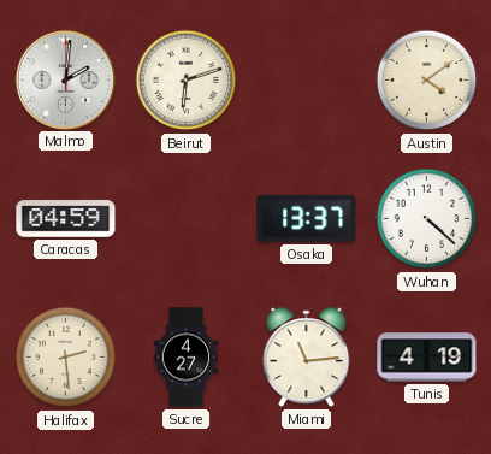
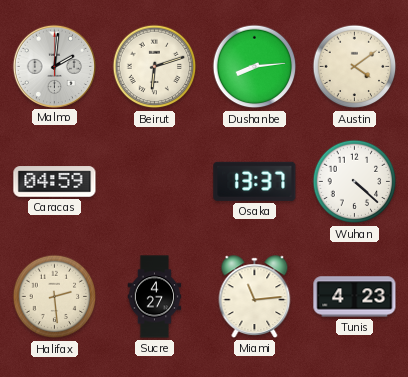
Dushanbe: none -> 8:14
Tunis: 4:19 -> 4:23
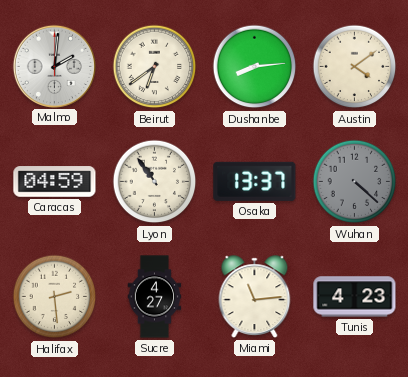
Beirut: 6:12 -> 6:39
Lyon: none -> 10:54
Wuhan dial: white -> grey
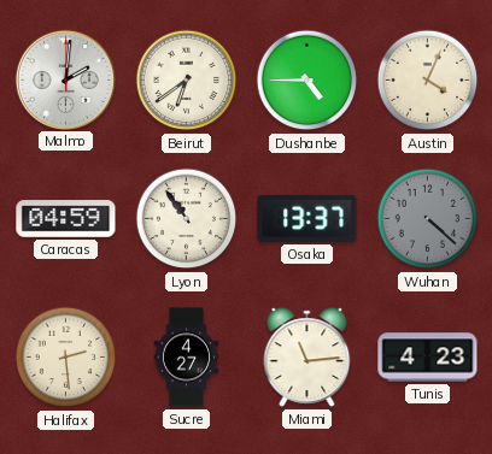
Dushanbe: 8:14 -> 4:45
Austin: 4:09 -> 4:04
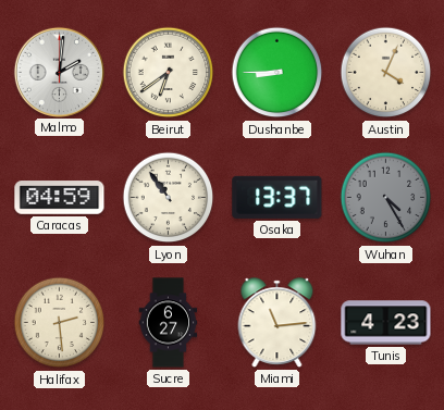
Dushanbe: 4:45 -> 8:45
Wuhan: 4:22 -> 4:25
Sucre: 4:27 -> 6:27
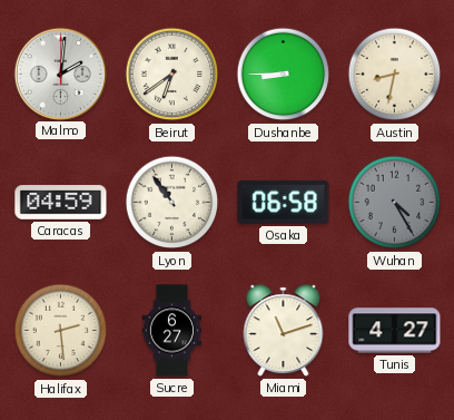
Austin: 4:04 -> 8:32
Osaka: 13:37 -> 06:58
Miami: 11:14 -> 11:12
Tunis: 4:23 -> 4:27
